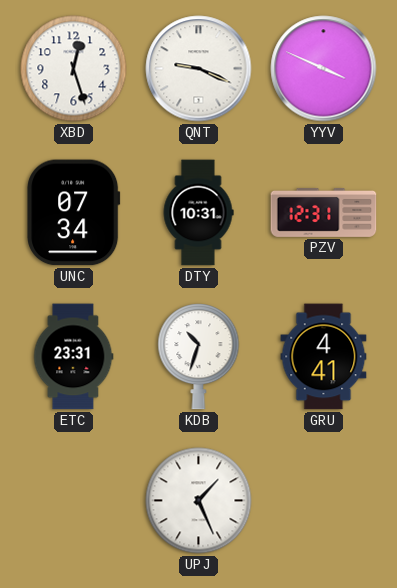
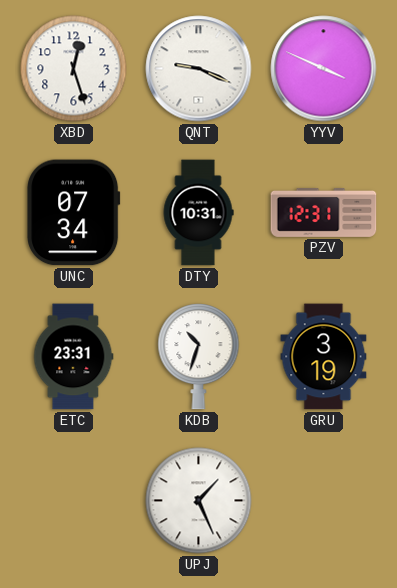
GRU: 4:41 -> 3:19
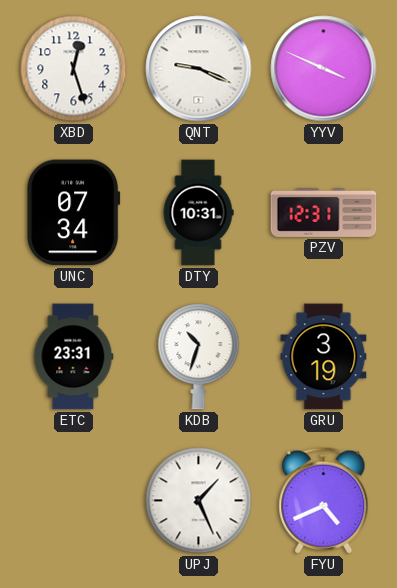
FYU: none -> 4:41
